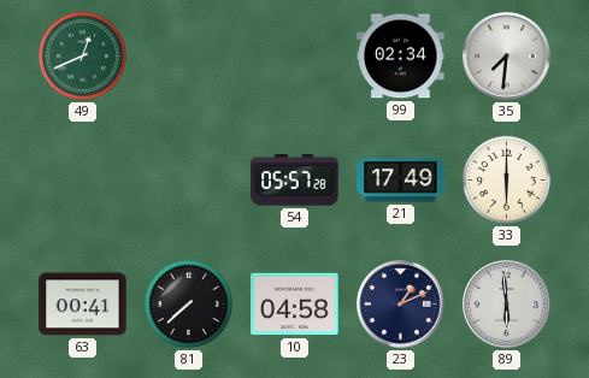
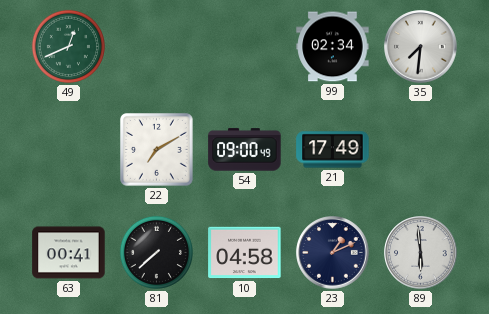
22: none -> 7:10
54: 05:57 -> 09:00
33: 6:00 -> none
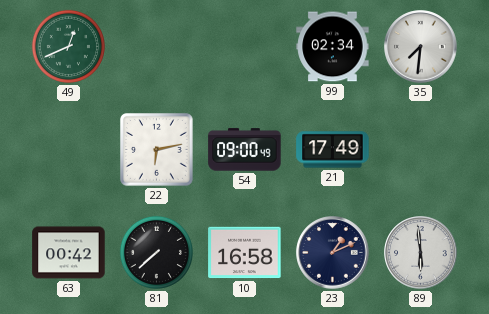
22: 7:10 -> 6:13
63: 00:41 -> 00:42
10: 04:58 -> 16:58
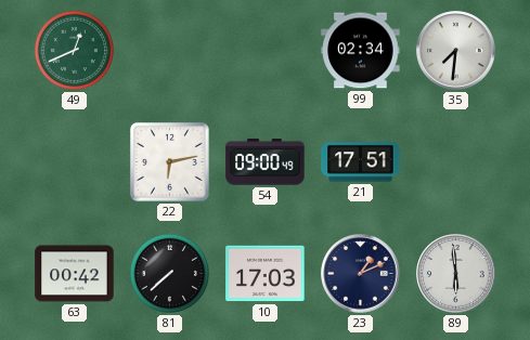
21: 17:49 -> 17:51
10: 16:58 -> 17:03
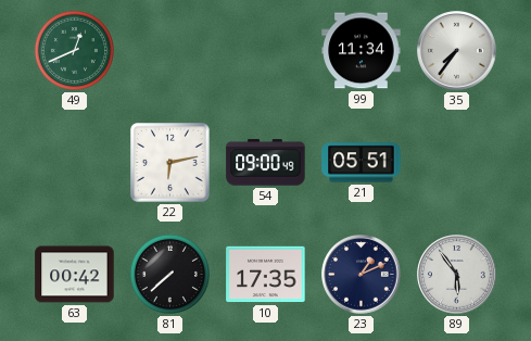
99: 02:34 -> 11:34
35: 7:31 -> 7:36
21: 17:51 -> 05:51
10: 17:03 -> 17:35
89: 5:59 -> 5:54
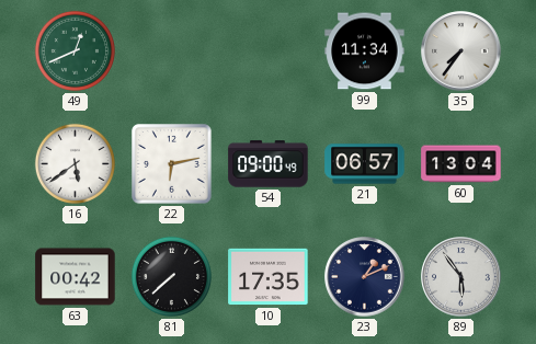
16: none -> 5:39
21: 05:51 -> 06:57
60: none -> 13:04
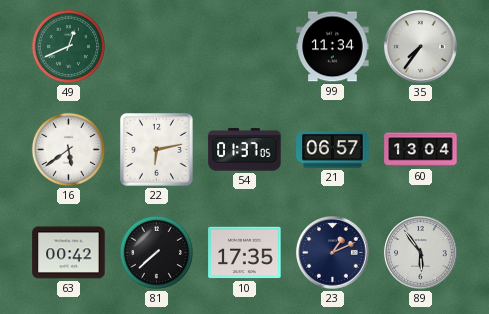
54: 09:00 -> 01:37
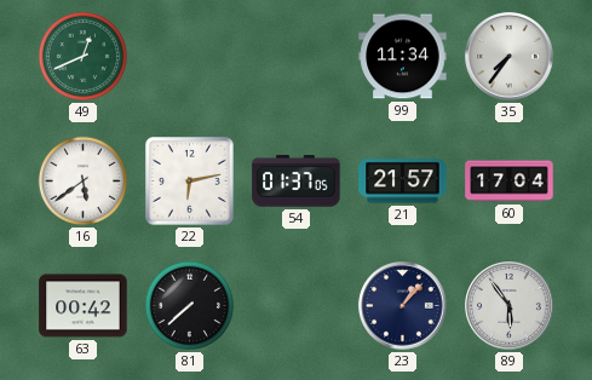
21: 06:57 -> 21:57
60: 13:04 -> 17:04
10: 17:35 -> none
23: 1:11 -> 1:07
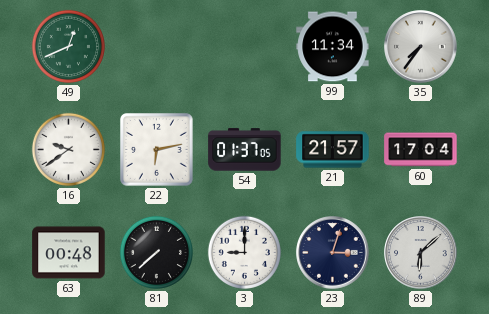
16: 5:39 -> 9:39
63: 00:42 -> 00:48
3: none -> 9:00
23: 1:07 -> 3:03
89: 5:54 -> 6:08
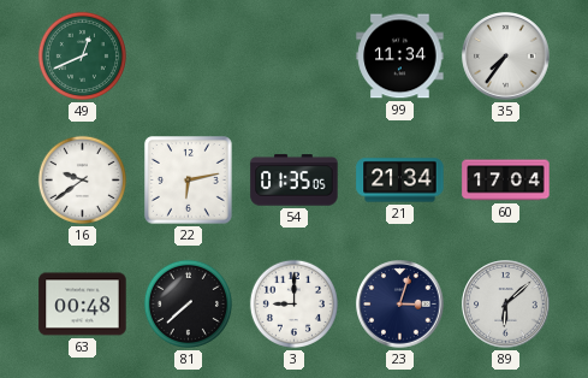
54: 01:37 -> 01:35
21: 21:57 -> 21:34
